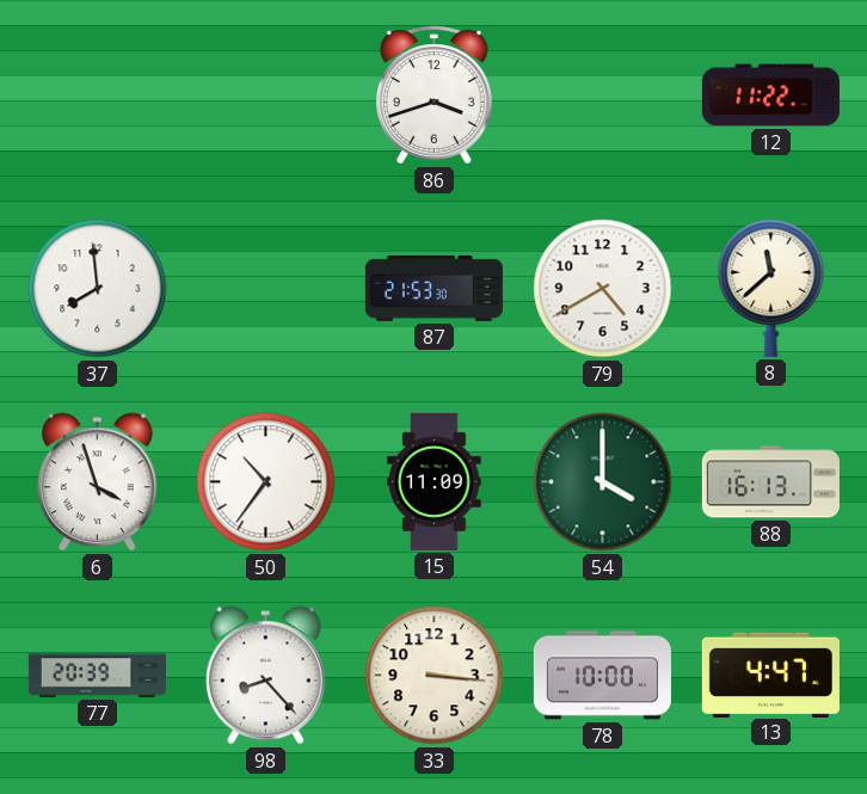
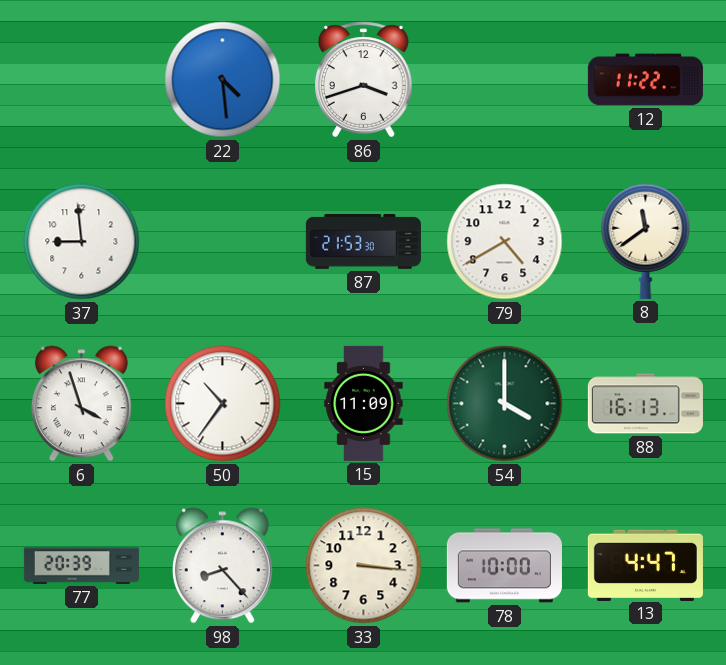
22: none -> 4:29
37: 7:59 -> 8:59
8: 11:38 -> 11:39
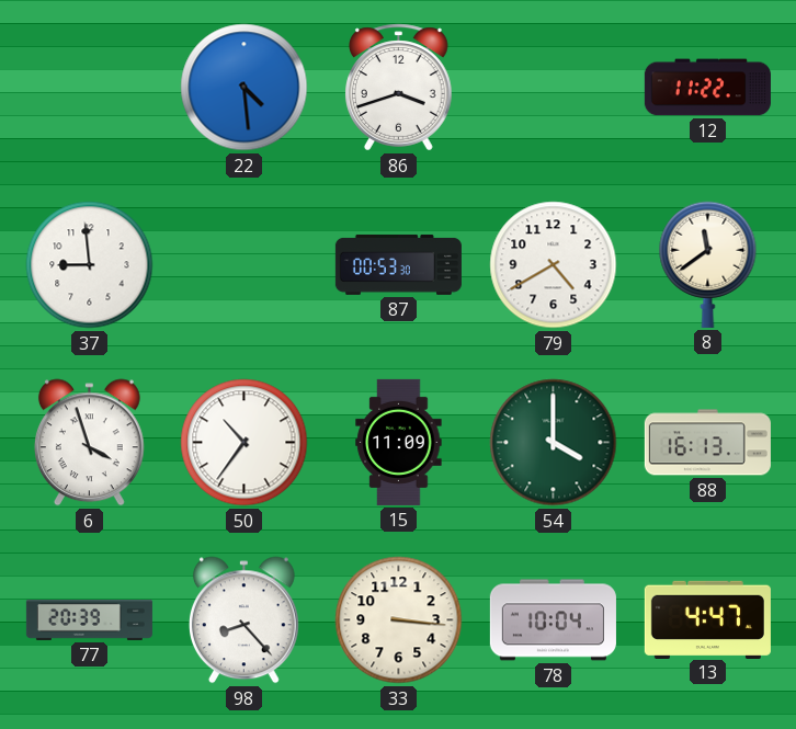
87: 21:53 -> 00:53
78: 10:00 -> 10:04
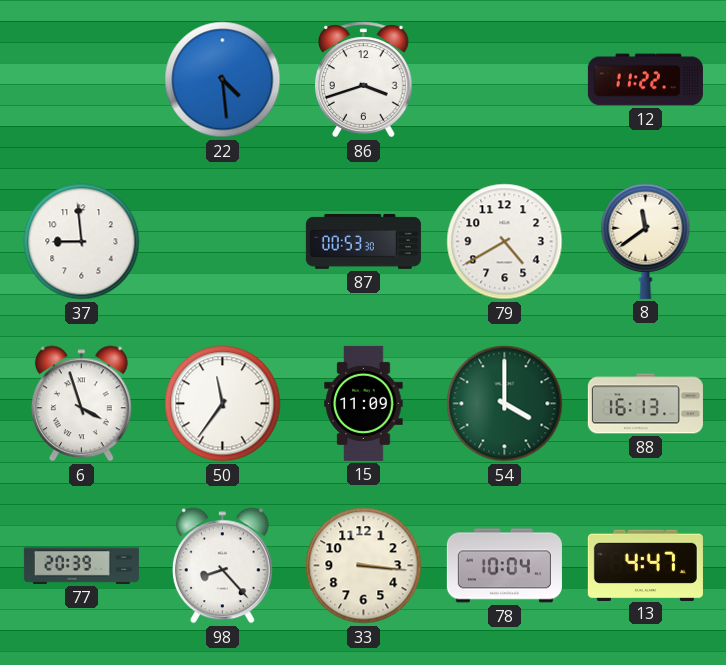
50: 10:36 -> 11:36
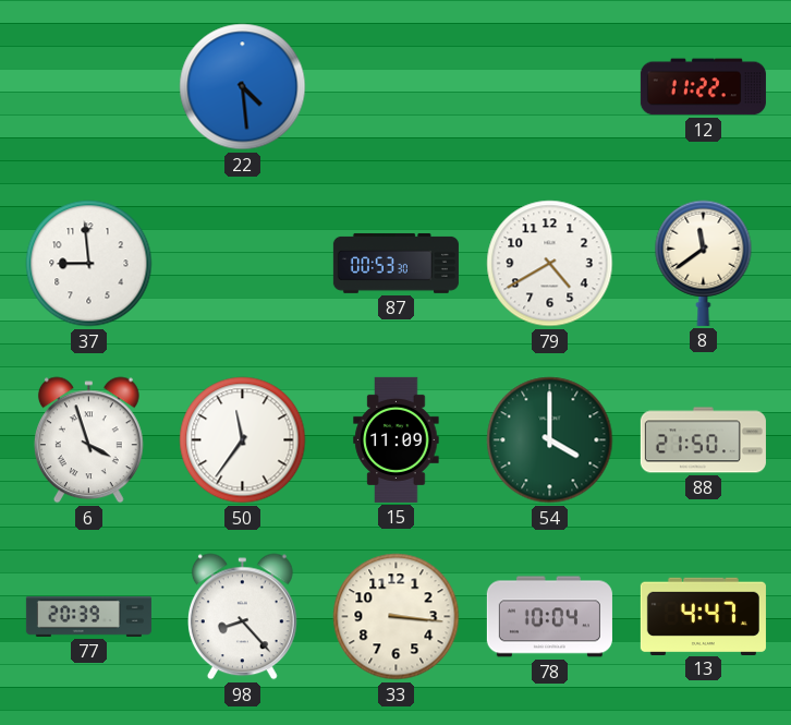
86: 3:42 -> none
88: 16:13 -> 21:50
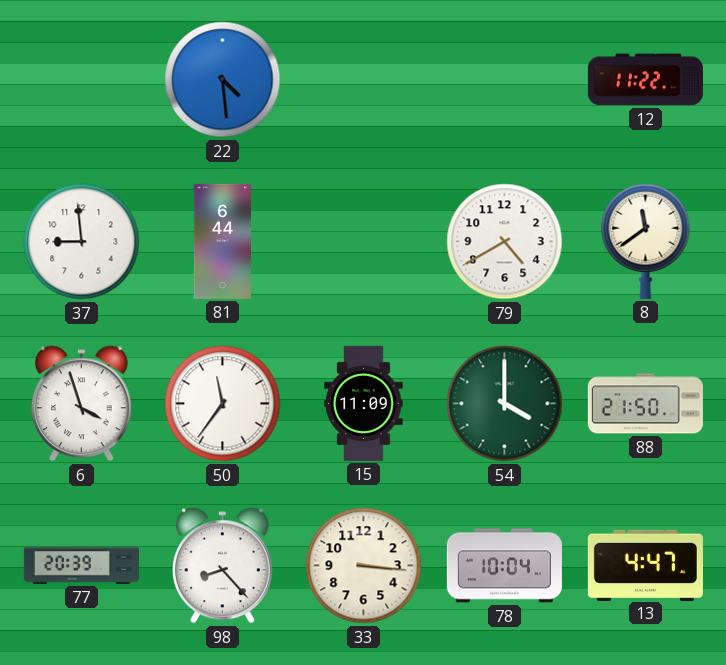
81: none -> 6:44
87: 00:53 -> none
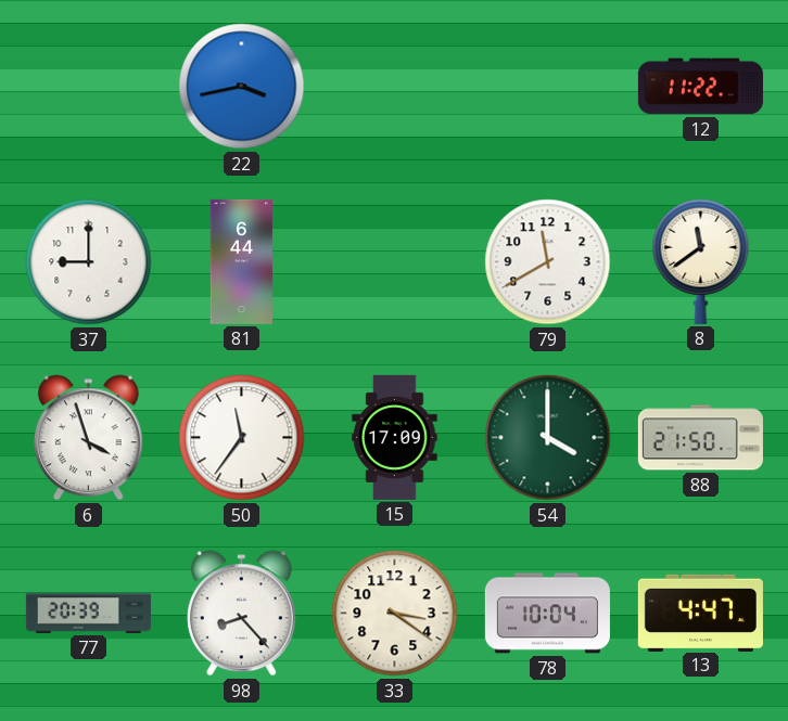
22: 4:29 -> 3:43
37: 8:59 -> 9:00
79: 4:40 -> 11:40
15: 11:09 -> 17:09
33: 3:16 -> 3:21
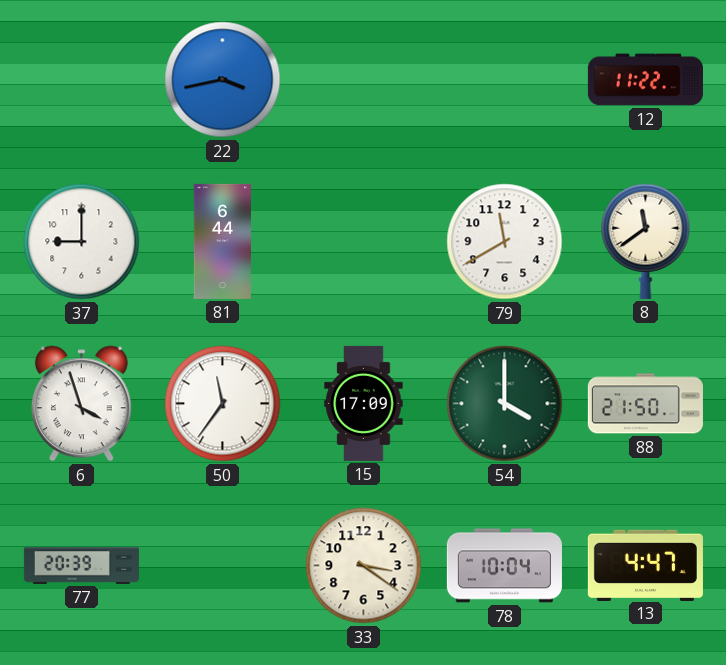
98: 8:23 -> none
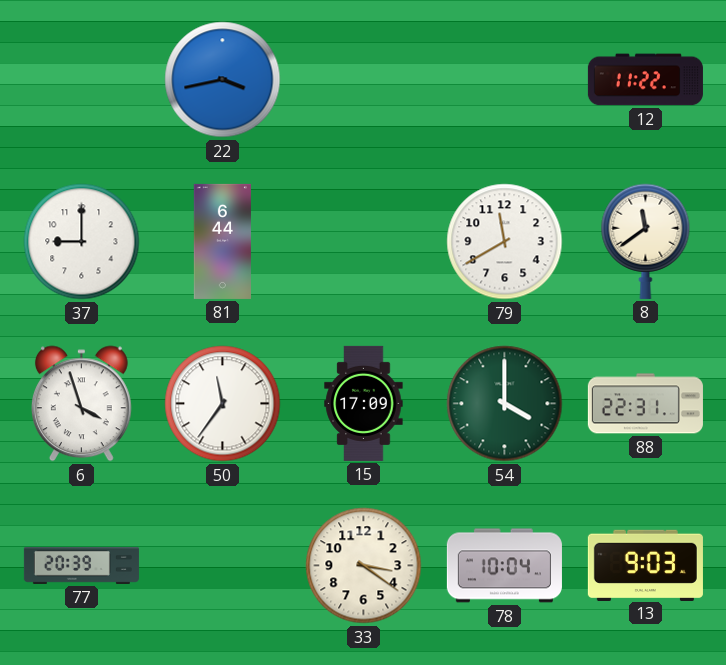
88: 21:50 -> 22:31
13: 4:47 -> 9:03
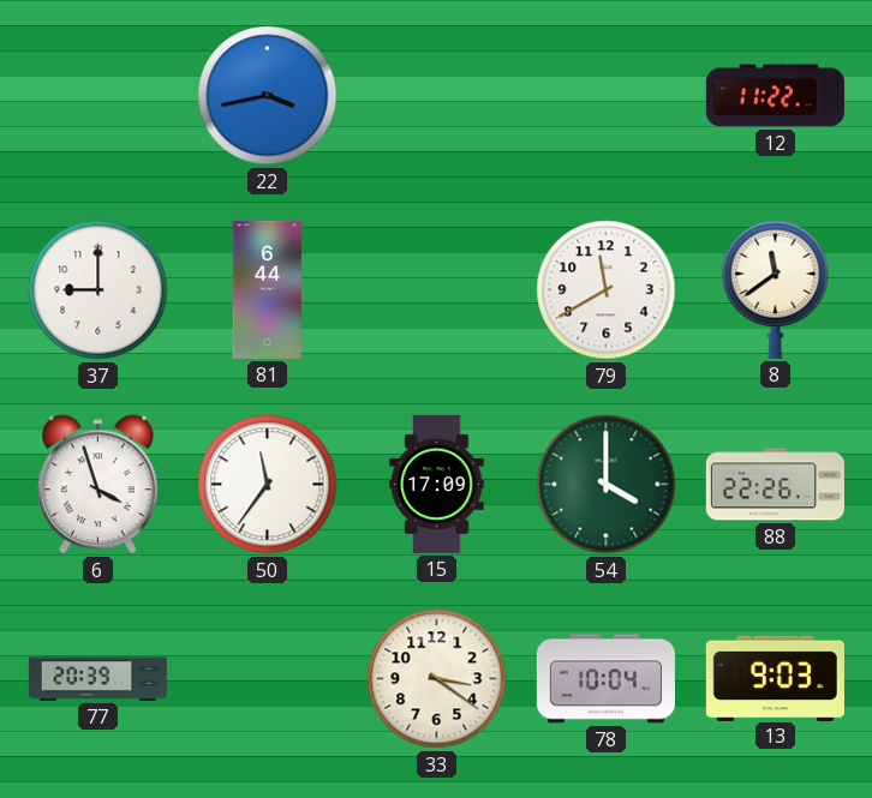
88: 22:31 -> 22:26
